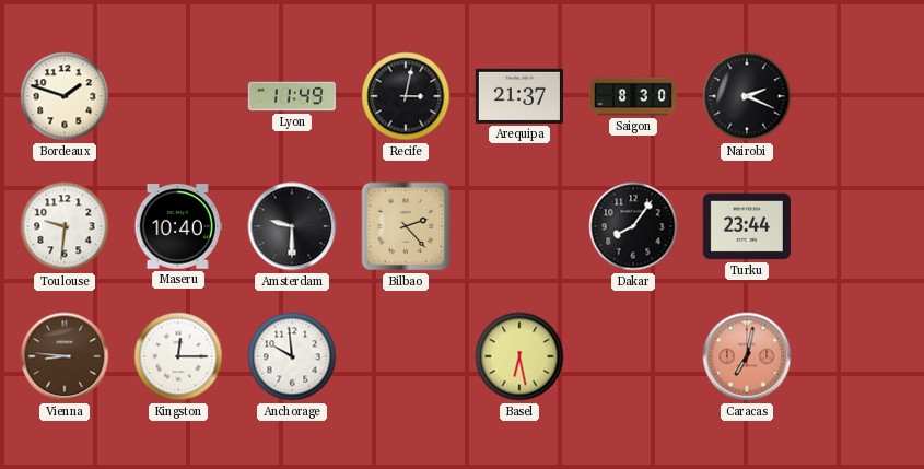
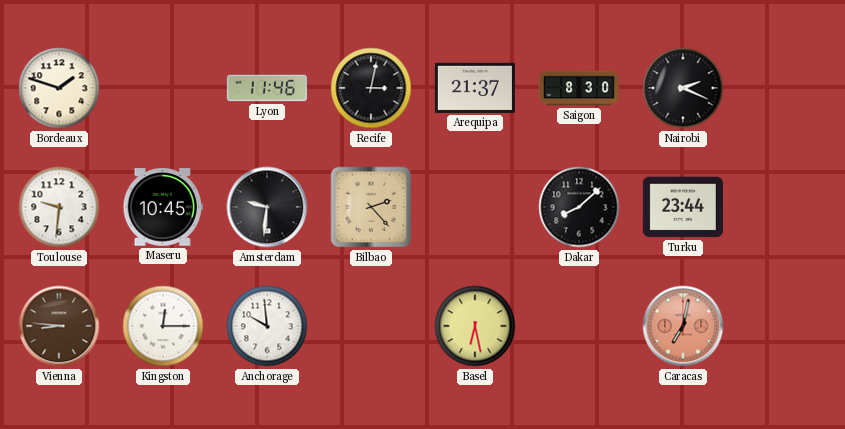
Lyon: 11:49 -> 11:46
Maseru: 10:40 -> 10:45
Amsterdam: 9:30 -> 9:31
Dakar: 8:06 -> 8:08
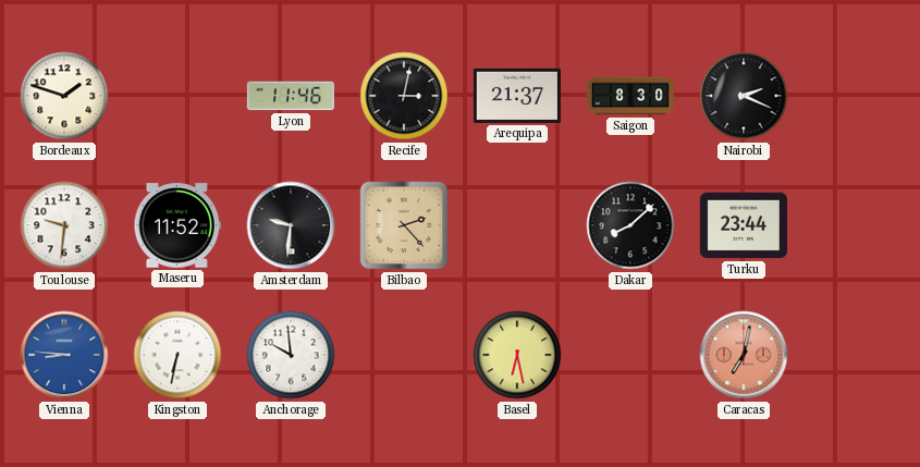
Maseru: 10:45 -> 11:52
Vienna dial: brown -> blue
Kingston: 12:15 -> 6:32
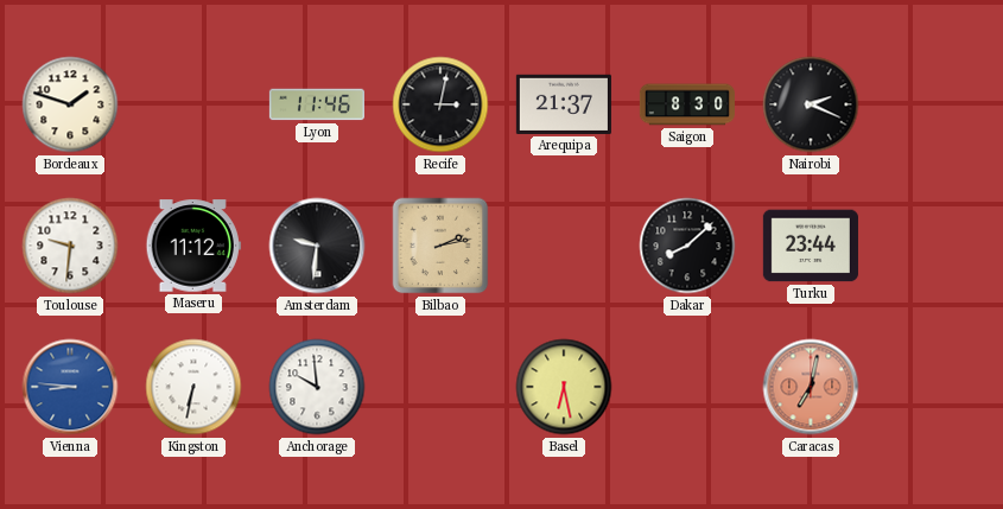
Maseru: 11:52 -> 11:12
Bilbao: 2:23 -> 2:13
